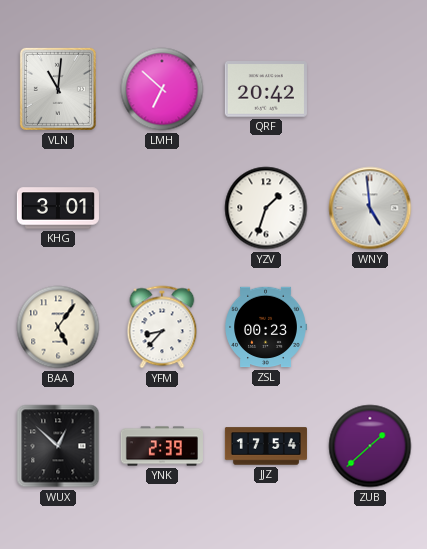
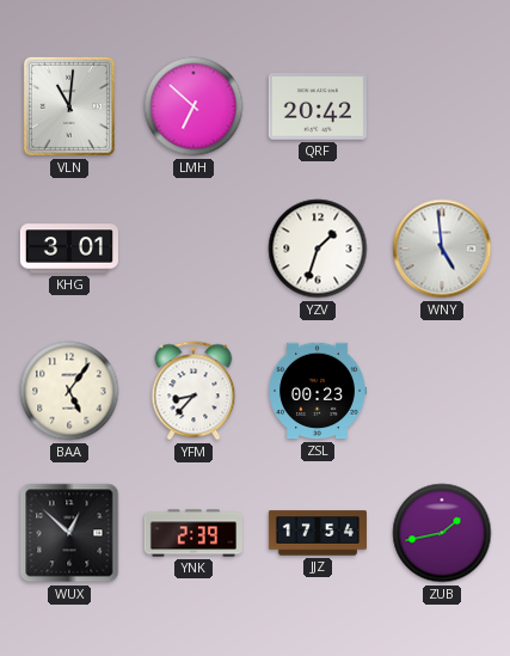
ZUB: 1:38 -> 1:43
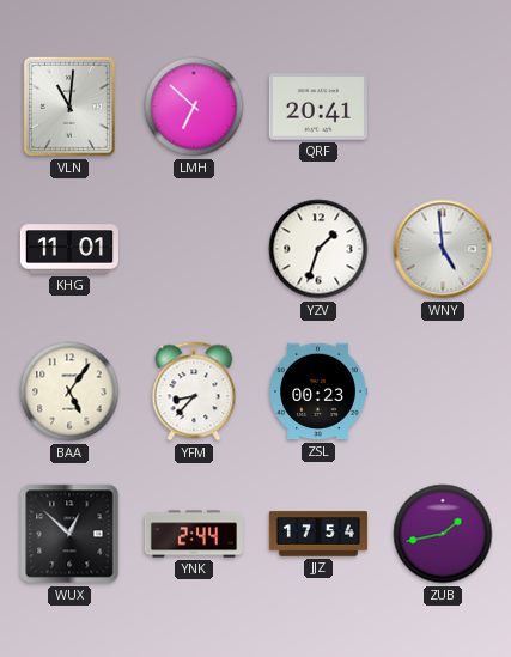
QRF: 20:42 -> 20:41
KHG: 3:01 -> 11:01
YNK: 2:39 -> 2:44
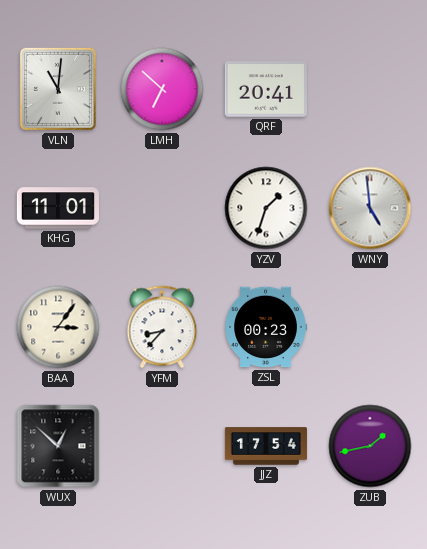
BAA: 5:06 -> 3:06
YNK: 2:44 -> none
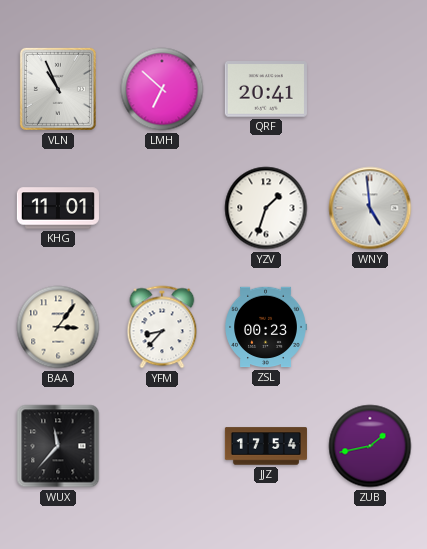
VLN: 11:01 -> 10:56
WUX: 12:52 -> 11:37
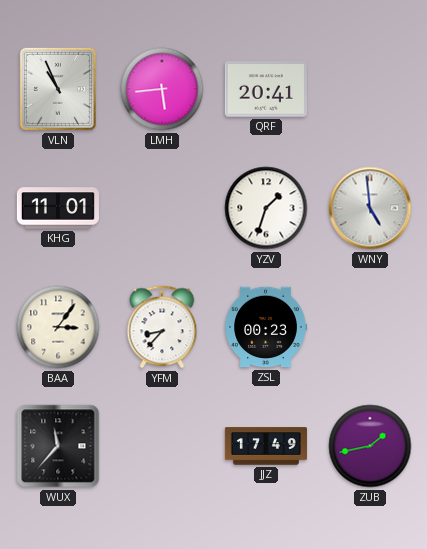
LMH: 6:52 -> 5:44
JJZ: 17:54 -> 17:49
